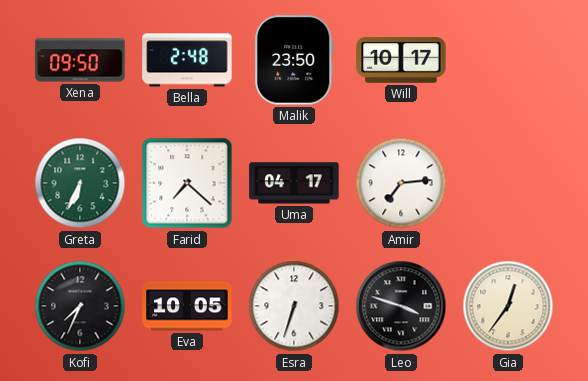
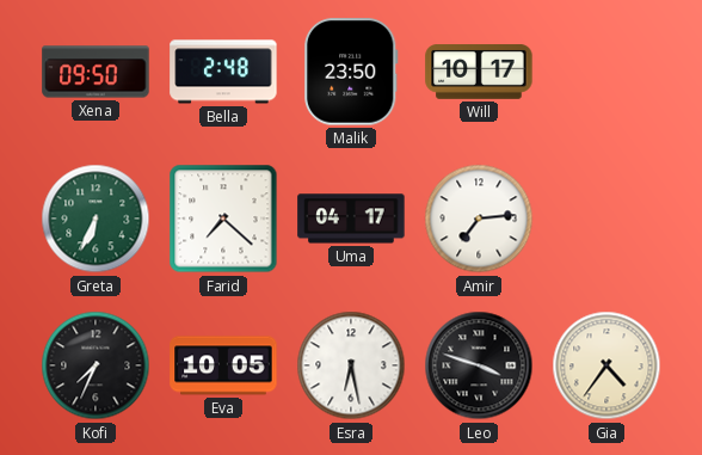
Esra: 6:33 -> 6:28
Gia: 12:36 -> 4:36
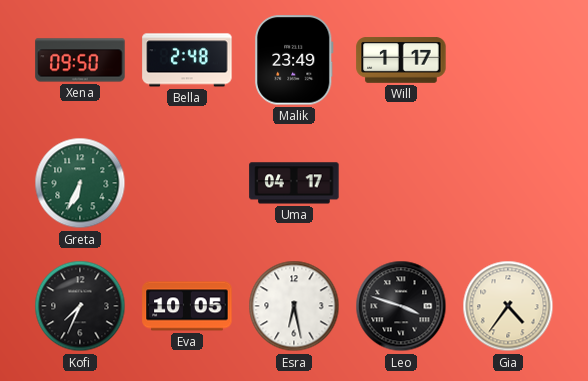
Malik: 23:50 -> 23:49
Will: 10:17 -> 1:17
Farid: 7:22 -> none
Amir: 7:14 -> none
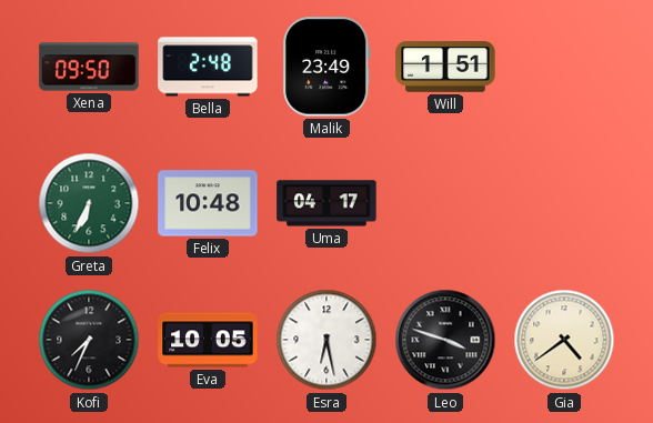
Will: 1:17 -> 1:51
Felix: none -> 10:48
Gia: 4:36 -> 4:39
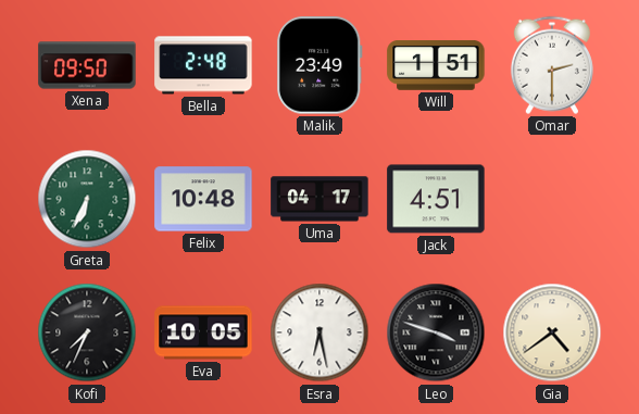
Omar: none -> 2:30
Jack: none -> 4:51
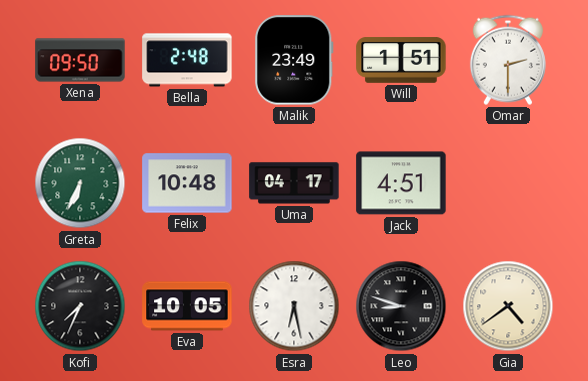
Leo: 3:48 -> 8:48
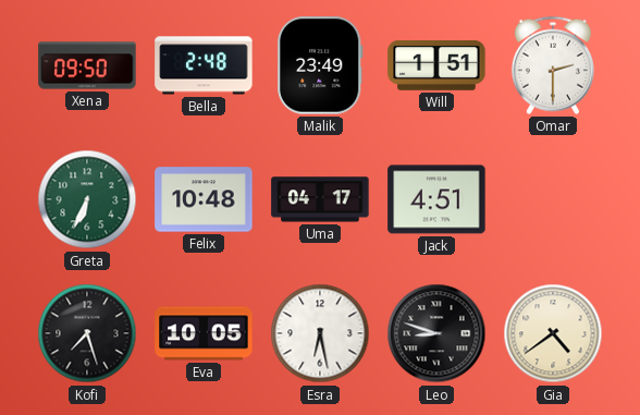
Kofi: 7:34 -> 7:27
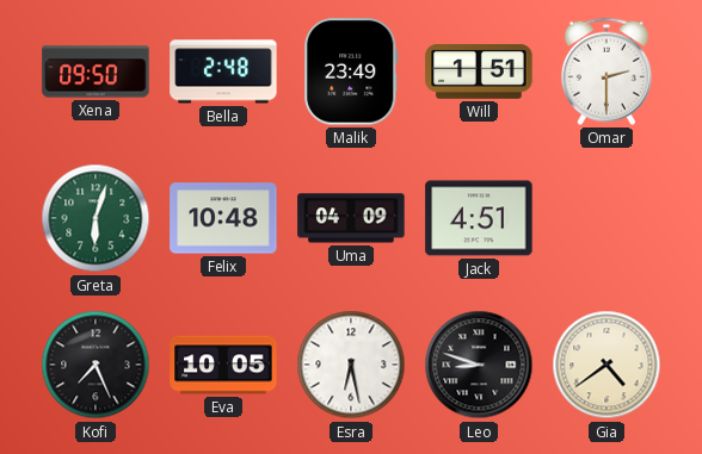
Greta: 6:34 -> 6:03
Uma: 04:17 -> 04:09
Kofi: 7:27 -> 7:26
